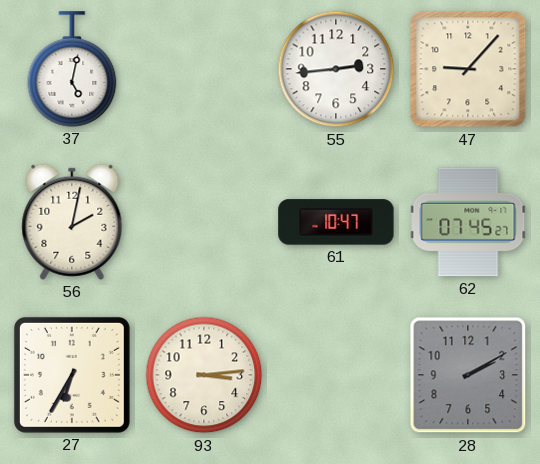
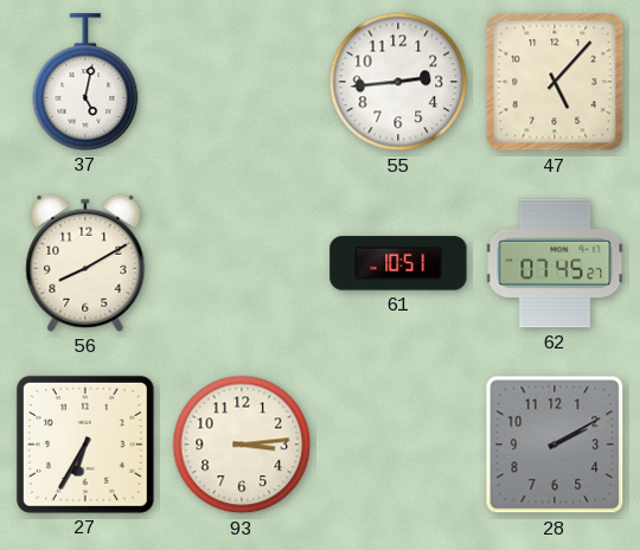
47: 9:07 -> 5:07
56: 2:02 -> 8:10
61: 10:47 -> 10:51
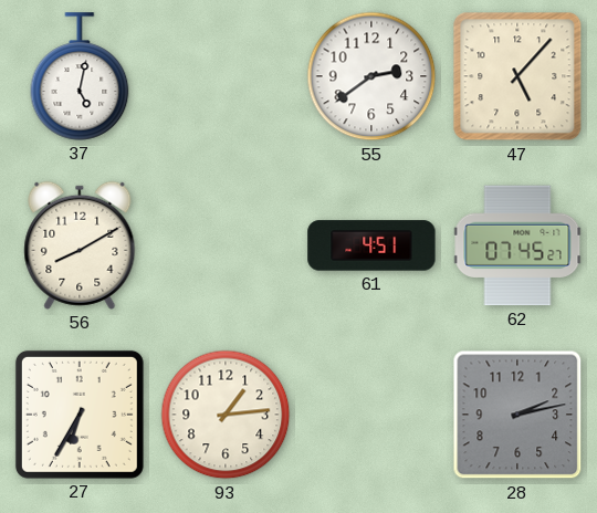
55: 2:44 -> 2:39
61: 10:51 -> 4:51
93: 3:14 -> 1:14
28: 2:10 -> 2:13
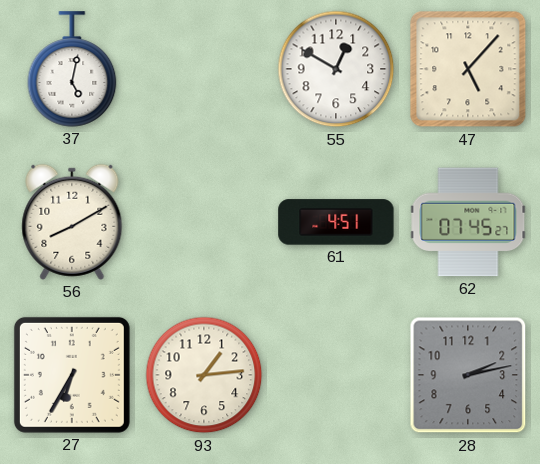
55: 2:39 -> 12:50
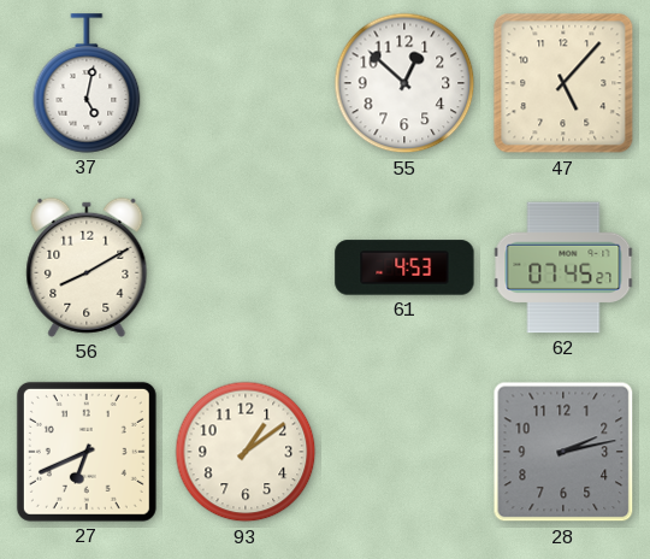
55: 12:50 -> 12:52
61: 4:51 -> 4:53
27: 6:35 -> 6:41
93: 1:14 -> 1:09
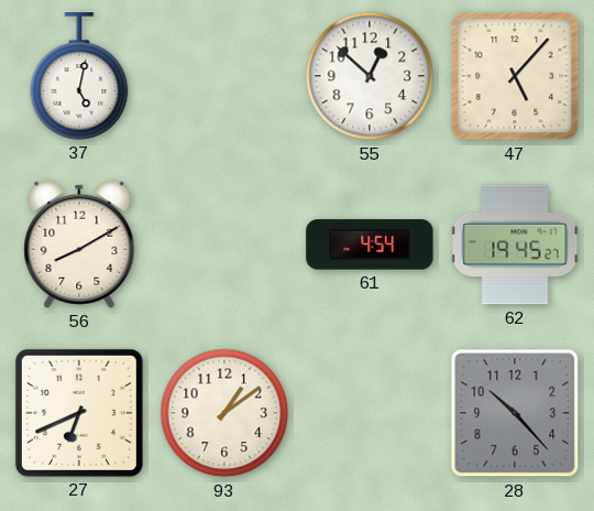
61: 4:53 -> 4:54
62: 07:45 -> 19:45
28: 2:13 -> 10:23
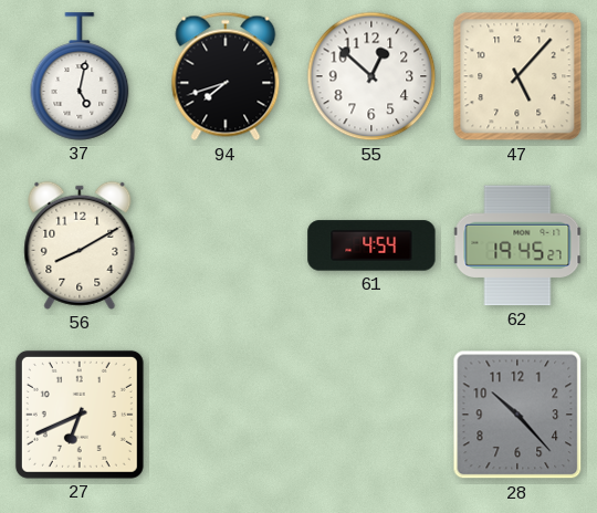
94: none -> 7:42
93: 1:09 -> none
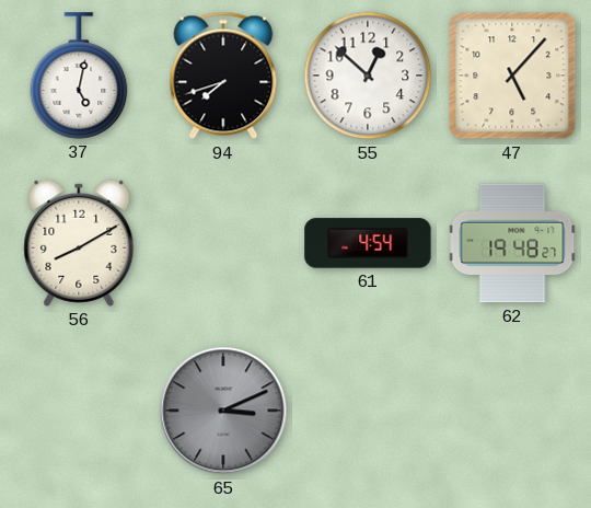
62: 19:45 -> 19:48
27: 6:41 -> none
65: none -> 3:11
28: 10:23 -> none
